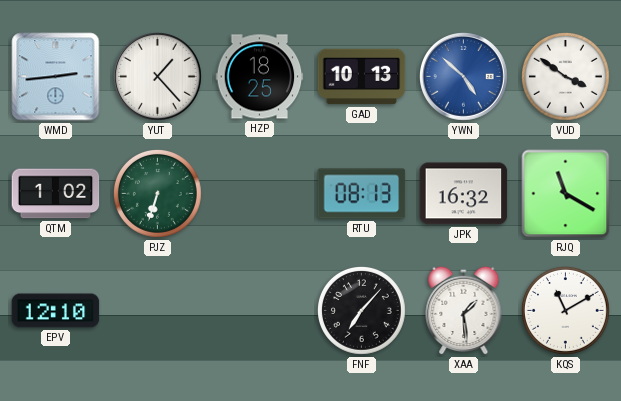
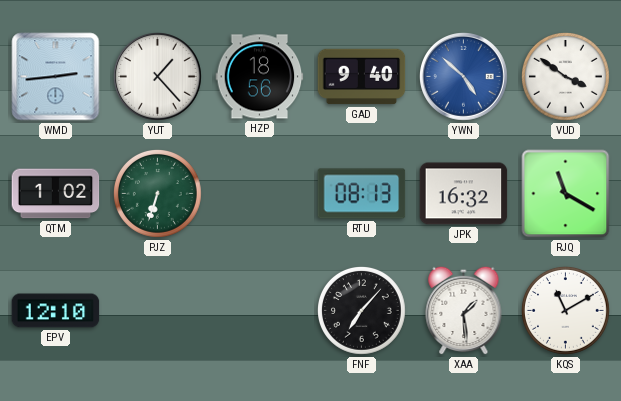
HZP: 18:25 -> 18:56
GAD: 10:13 -> 9:40
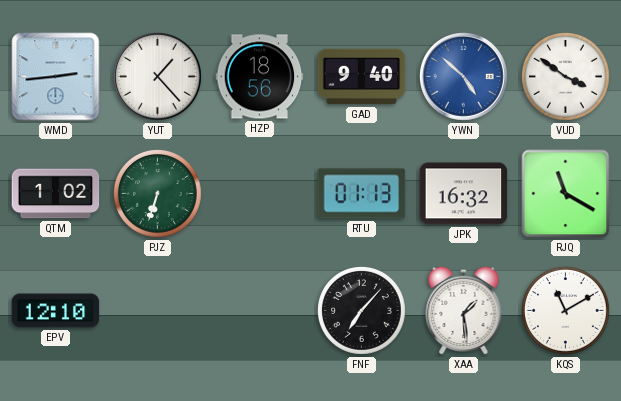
RTU: 08:13 -> 01:13
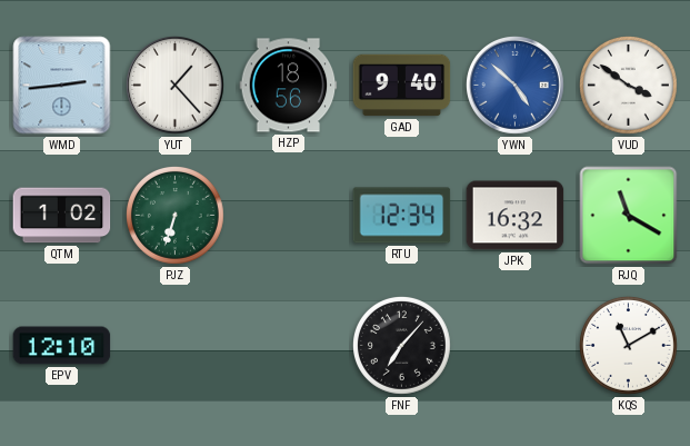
RTU: 01:13 -> 12:34
XAA: 1:29 -> none
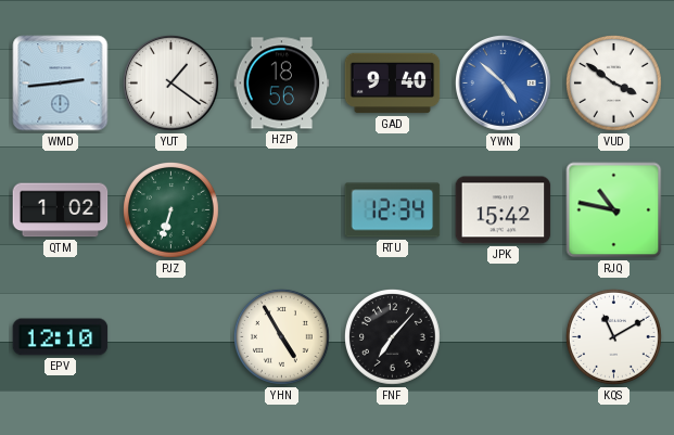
YUT: 1:23 -> 1:21
JPK: 16:32 -> 15:42
RJQ: 11:20 -> 10:47
YHN: none -> 4:55
